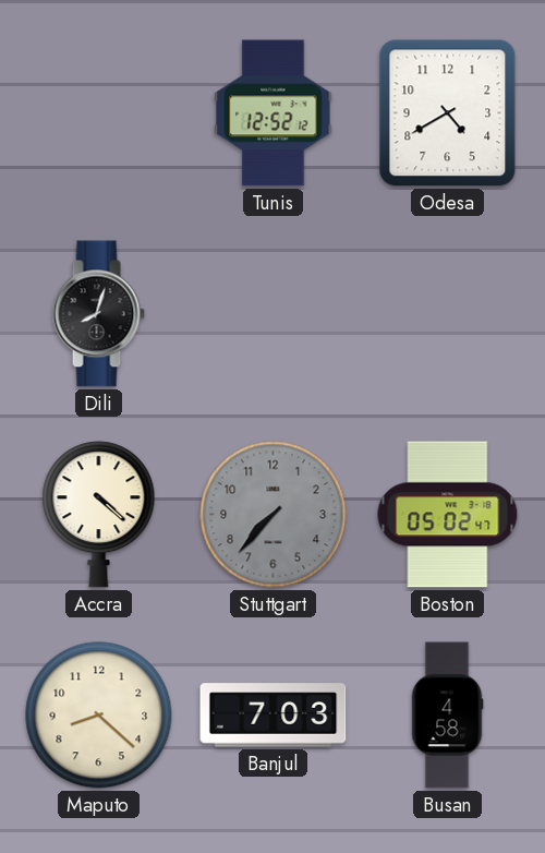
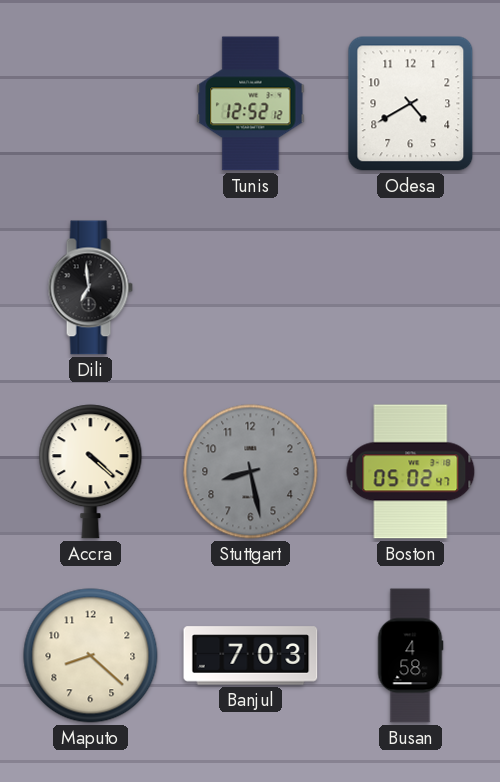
Dili: 8:03 -> 6:59
Stuttgart: 7:37 -> 8:28
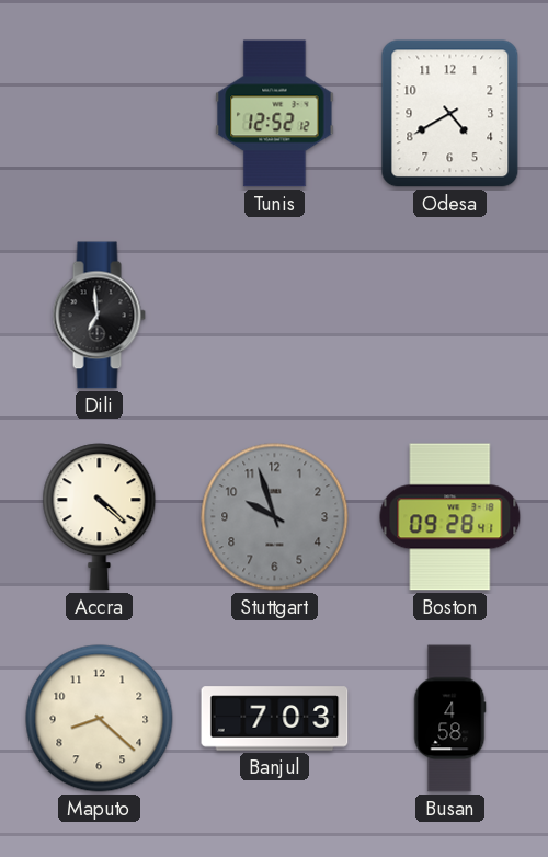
Stuttgart: 8:28 -> 9:57
Boston: 05:02 -> 09:28
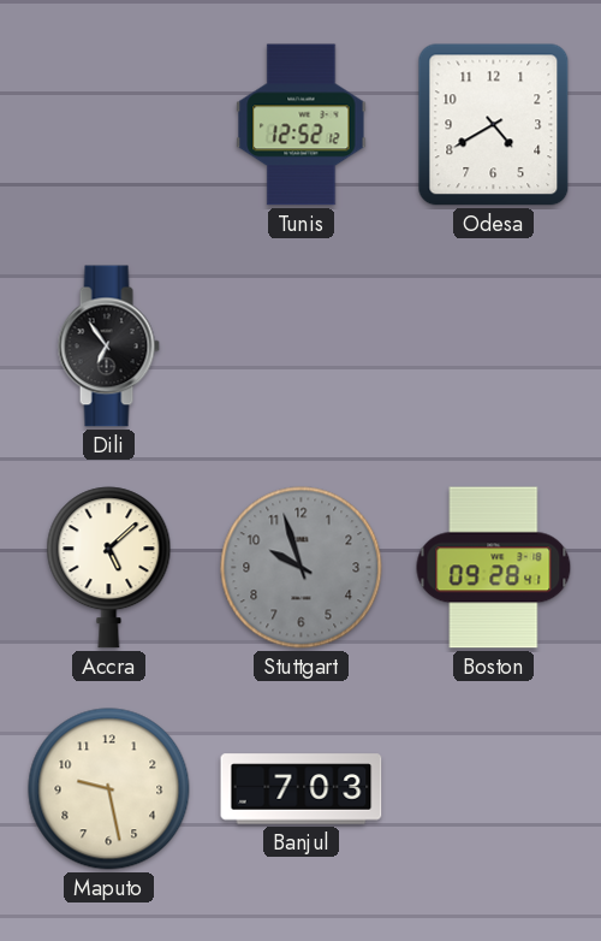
Dili: 6:59 -> 6:54
Accra: 4:22 -> 5:08
Maputo: 8:22 -> 9:28
Busan: 4:58 -> none
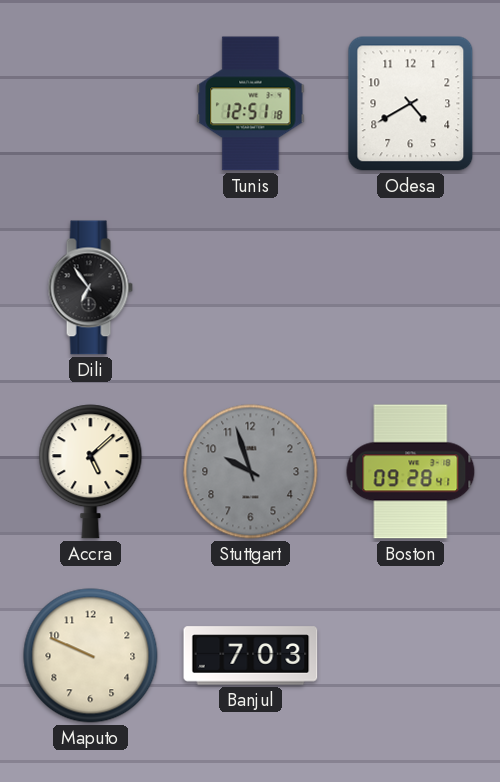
Tunis: 12:52 -> 12:51
Maputo: 9:28 -> 9:49
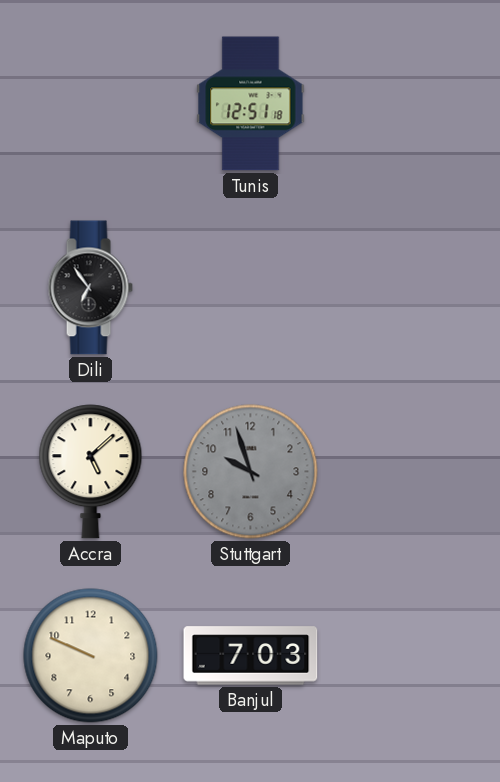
Odesa: 4:40 -> none
Boston: 09:28 -> none
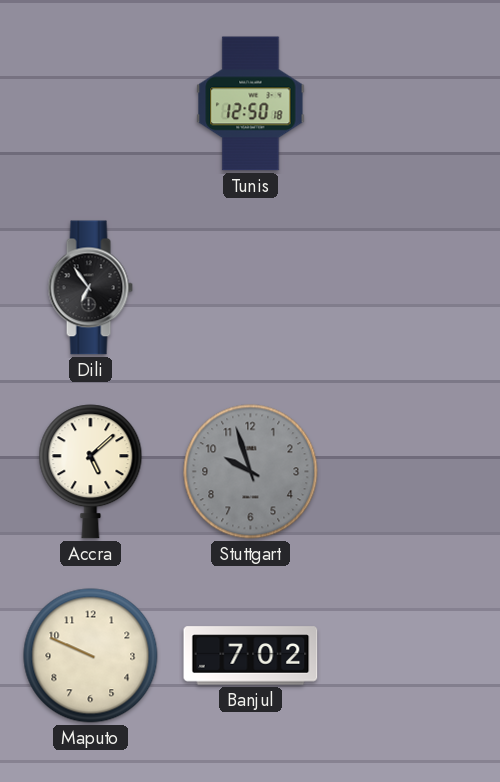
Tunis: 12:51 -> 12:50
Banjul: 7:03 -> 7:02
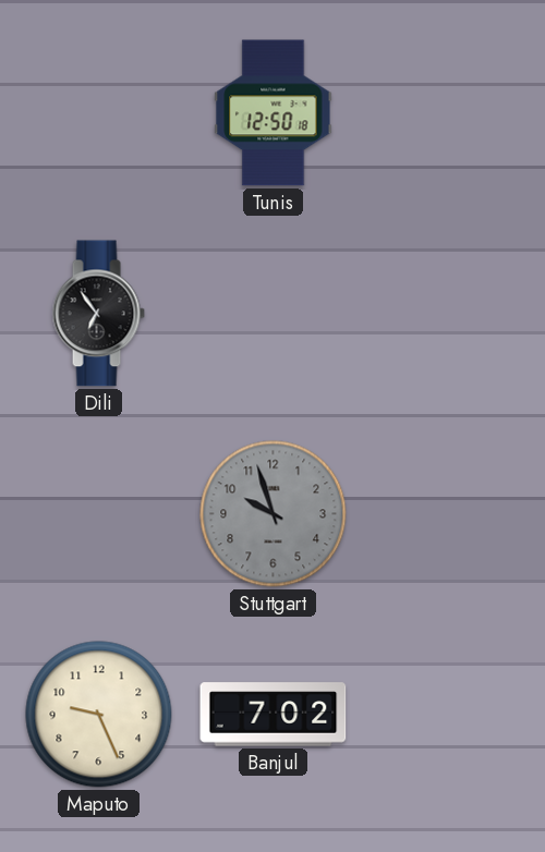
Accra: 5:08 -> none
Maputo: 9:49 -> 9:26
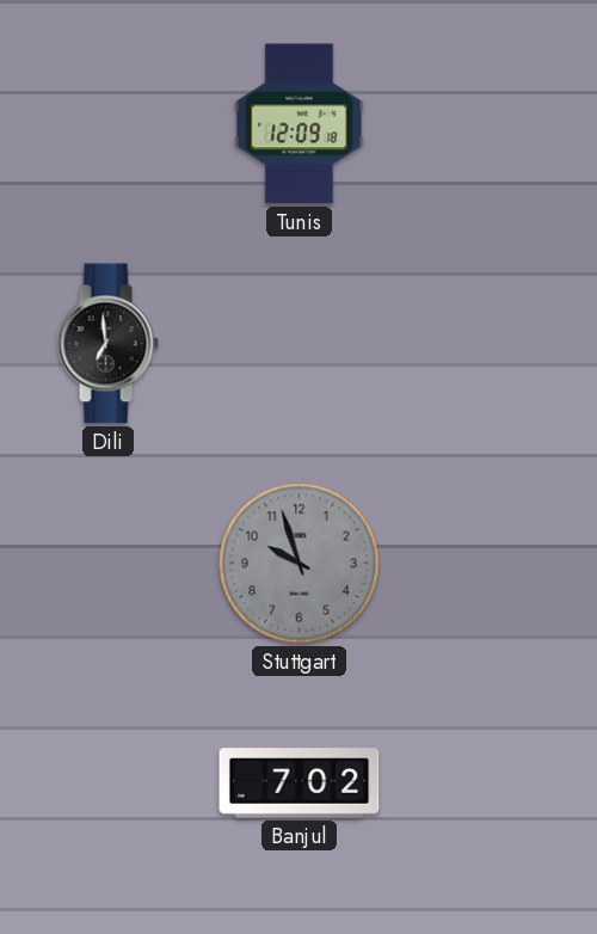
Tunis: 12:50 -> 12:09
Dili: 6:54 -> 6:59
Maputo: 9:26 -> none
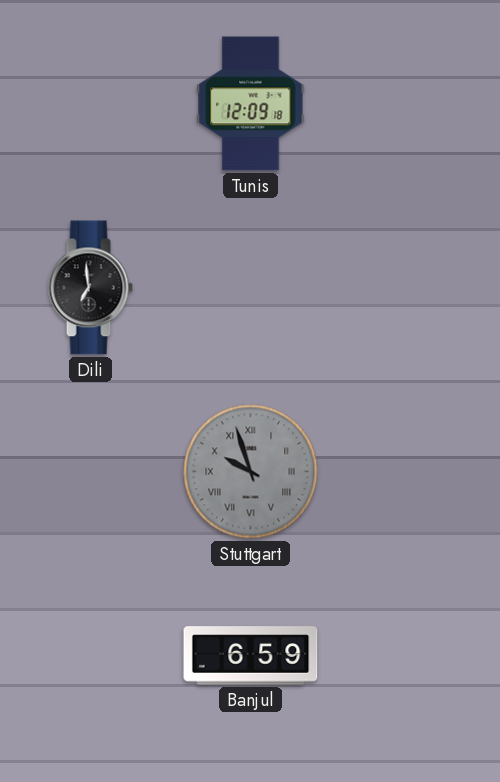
Stuttgart numerals: Arabic -> Roman
Banjul: 7:02 -> 6:59
